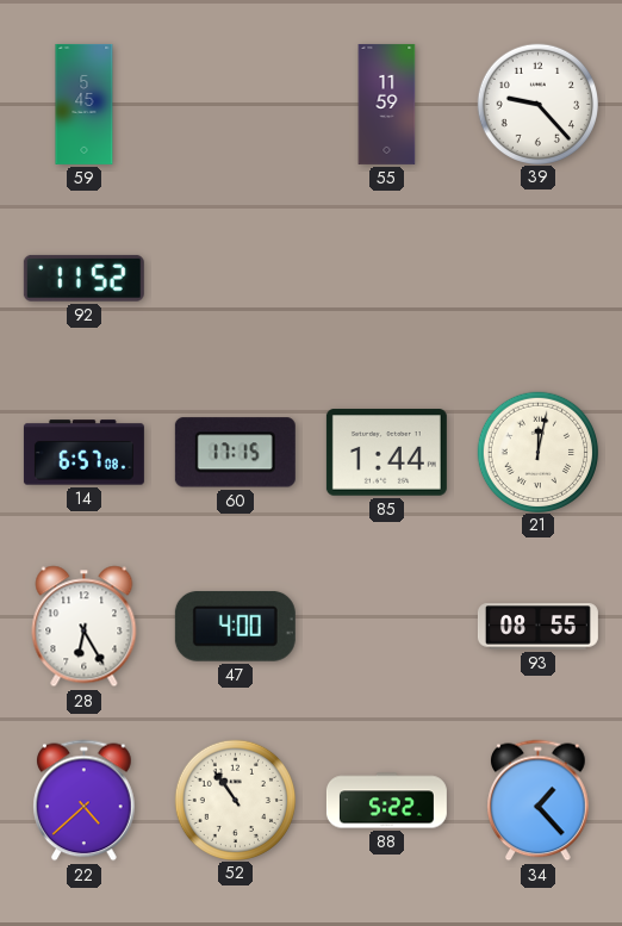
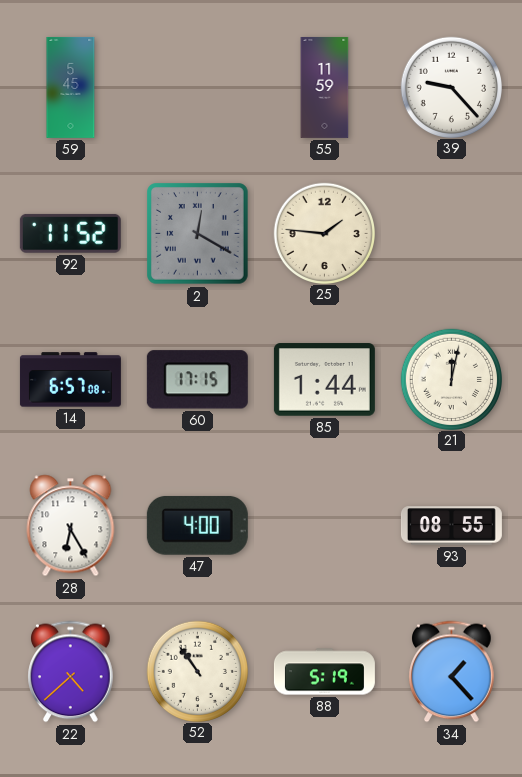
2: none -> 12:20
25: none -> 1:46
88: 5:22 -> 5:19
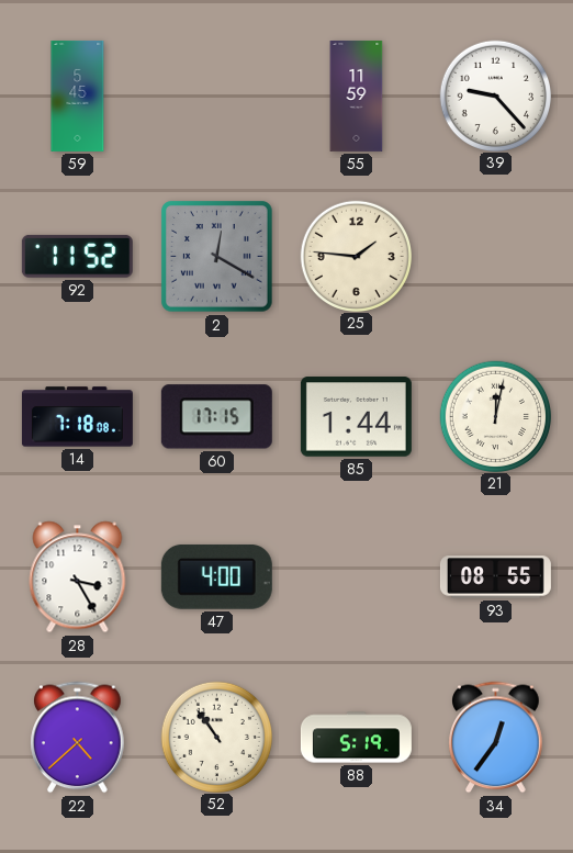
14: 6:57 -> 7:18
28: 6:25 -> 3:25
34: 1:23 -> 12:36
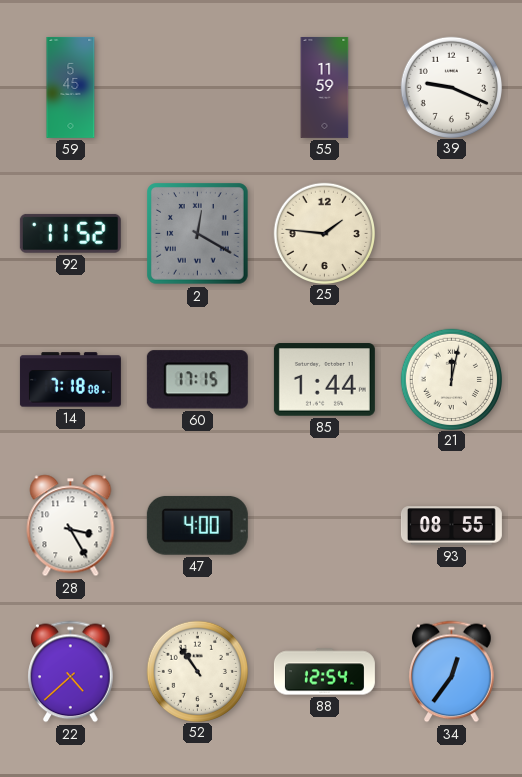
39: 9:23 -> 9:19
88: 5:19 -> 12:54
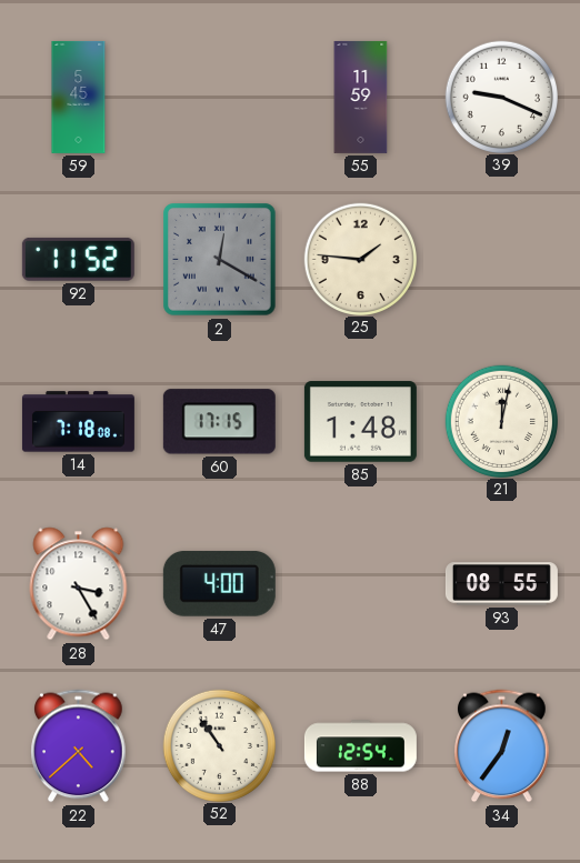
85: 1:44 -> 1:48
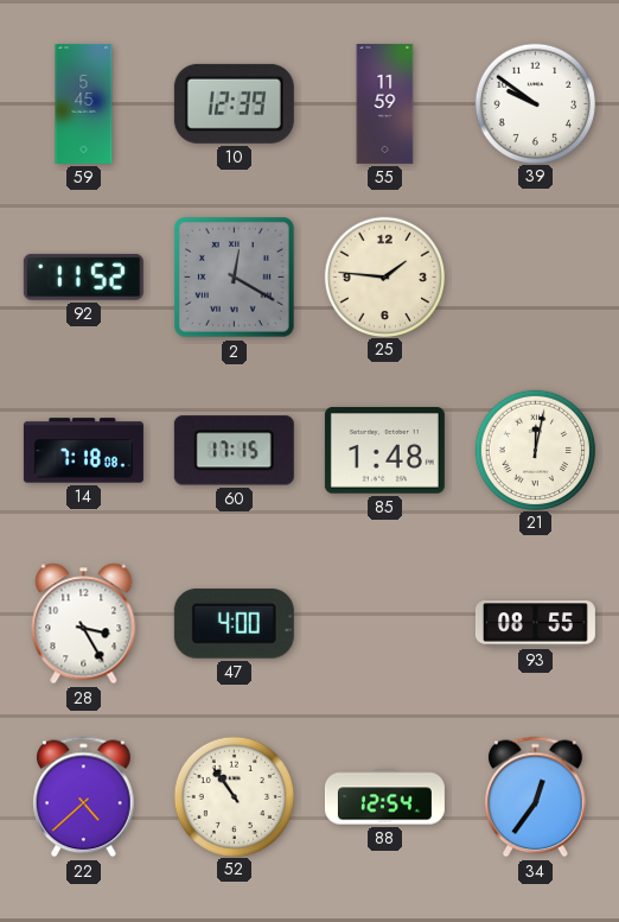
10: none -> 12:39
39: 9:19 -> 9:51
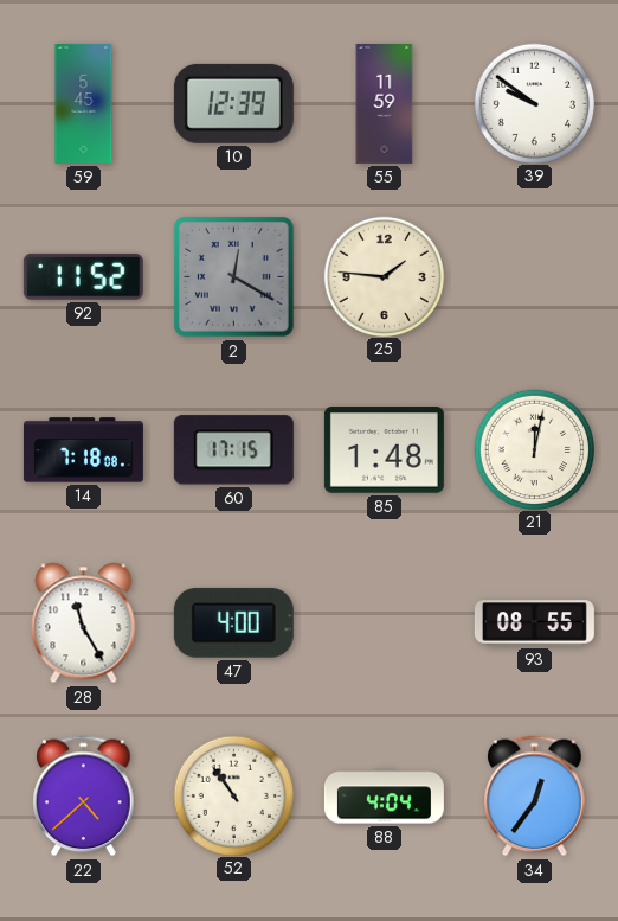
28: 3:25 -> 11:25
88: 12:54 -> 4:04
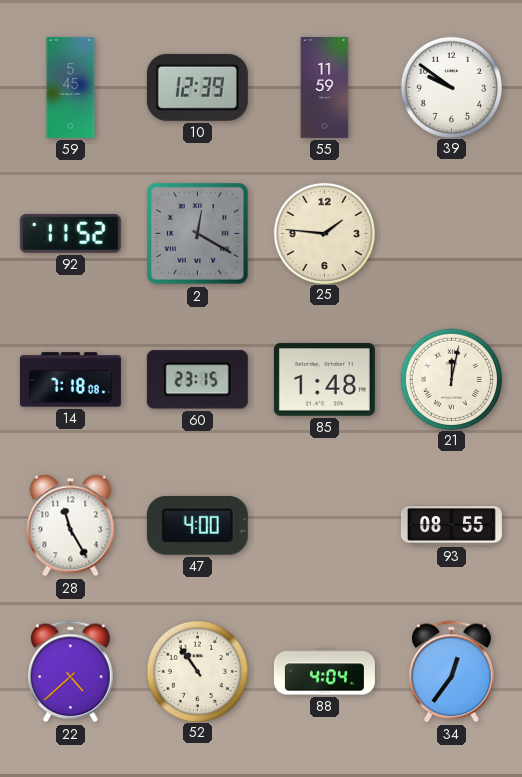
60: 17:15 -> 23:15
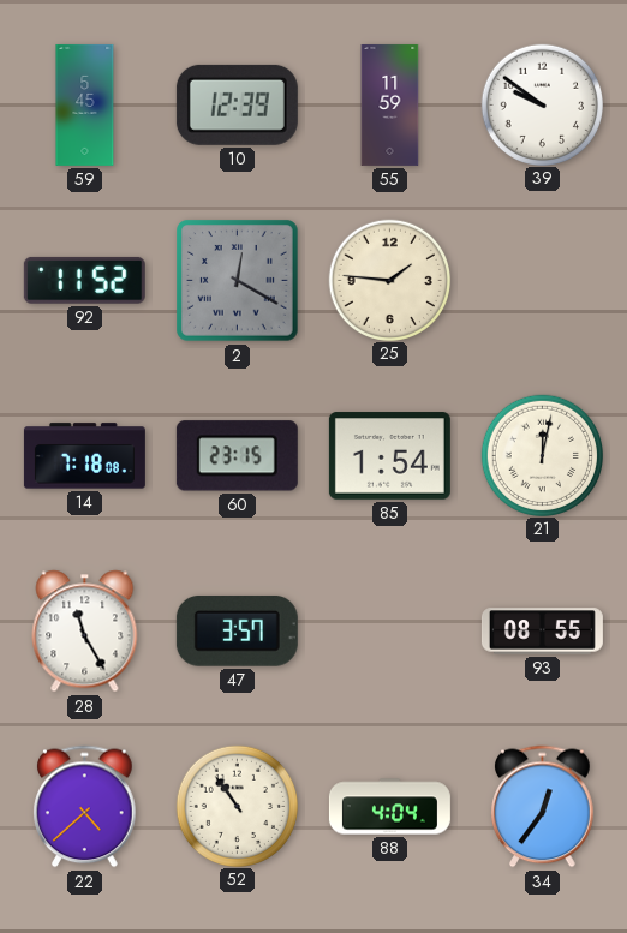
85: 1:48 -> 1:54
47: 4:00 -> 3:57
